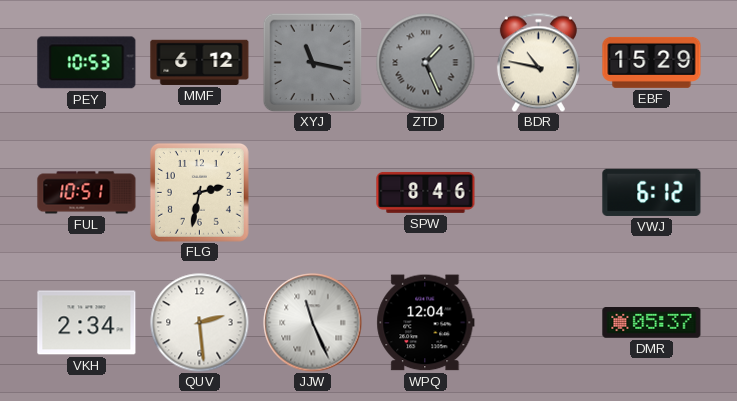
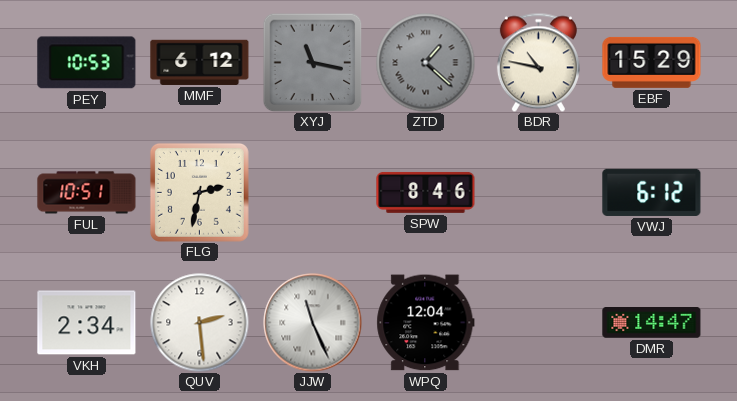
ZTD: 1:26 -> 1:22
DMR: 05:37 -> 14:47
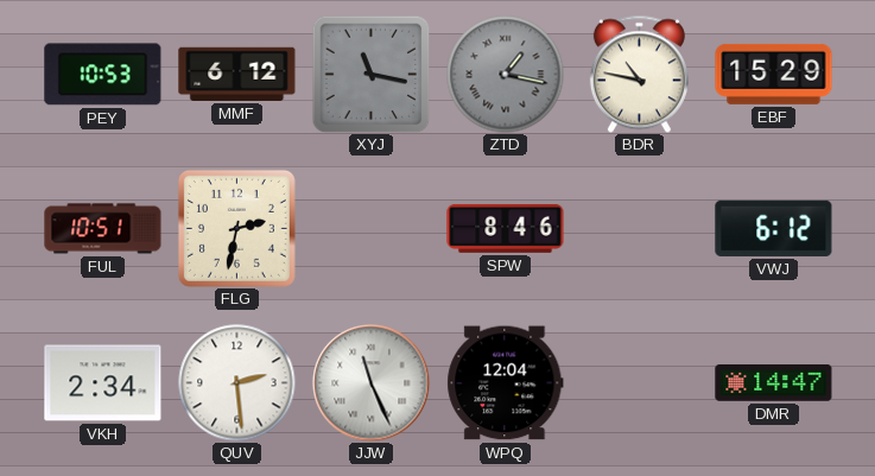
ZTD: 1:22 -> 1:17
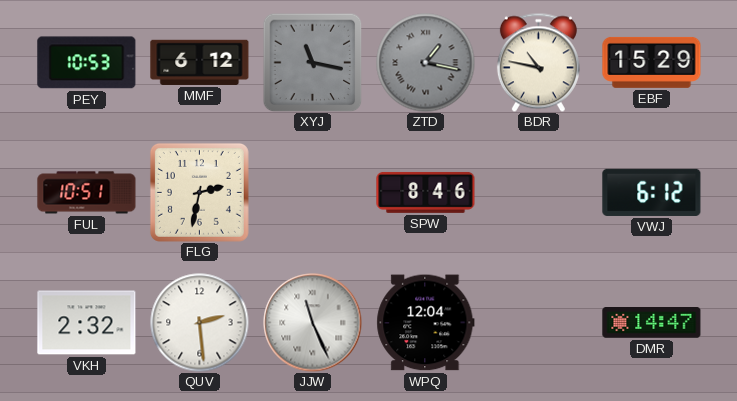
VKH: 2:34 -> 2:32
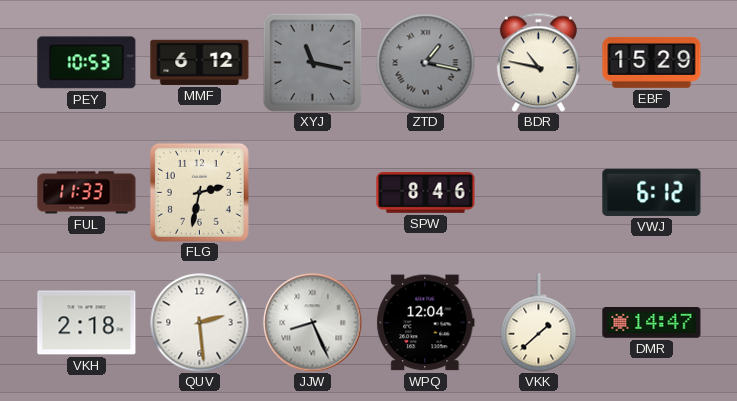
FUL: 10:51 -> 11:33
VKH: 2:32 -> 2:18
JJW: 11:26 -> 8:26
VKK: none -> 1:38
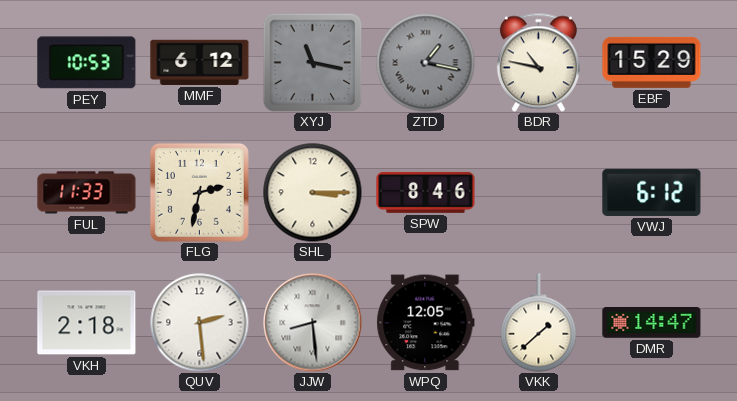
SHL: none -> 3:15
JJW: 8:26 -> 8:29
WPQ: 12:04 -> 12:05
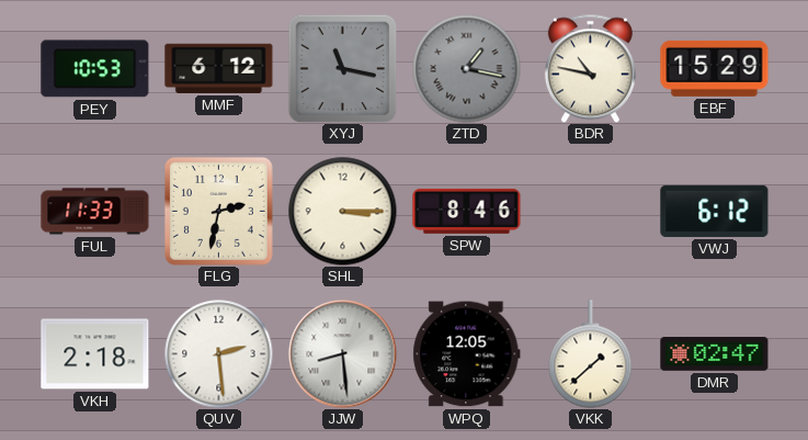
DMR: 14:47 -> 02:47
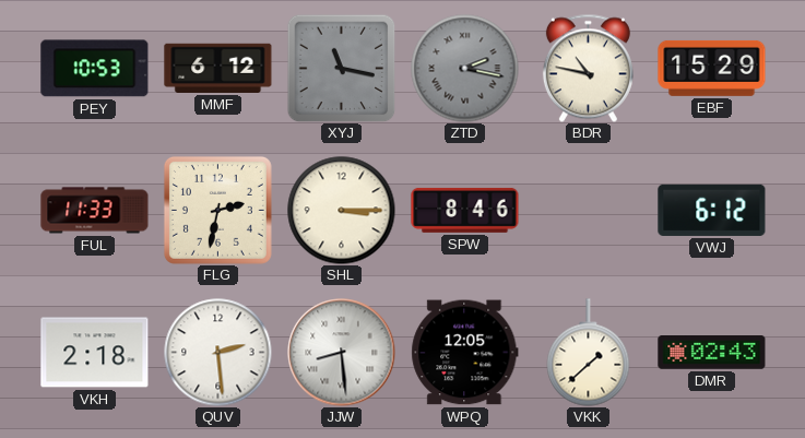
ZTD: 1:17 -> 2:17
DMR: 02:47 -> 02:43
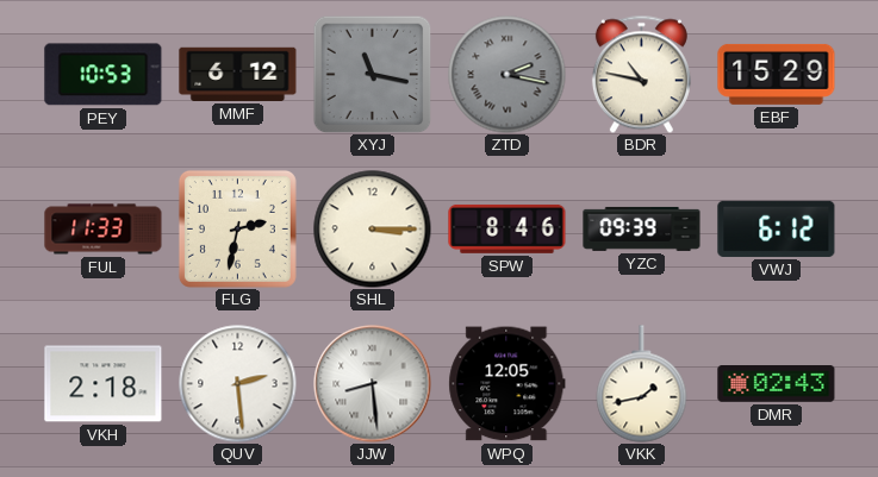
YZC: none -> 09:39
VKK: 1:38 -> 1:43
